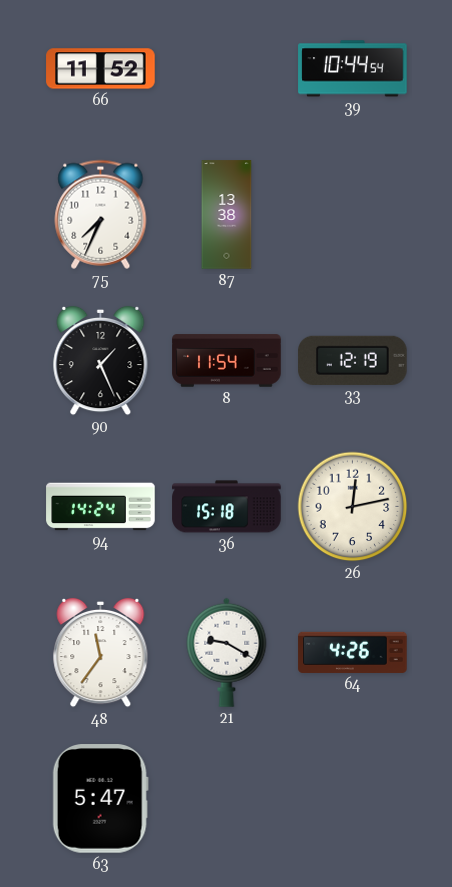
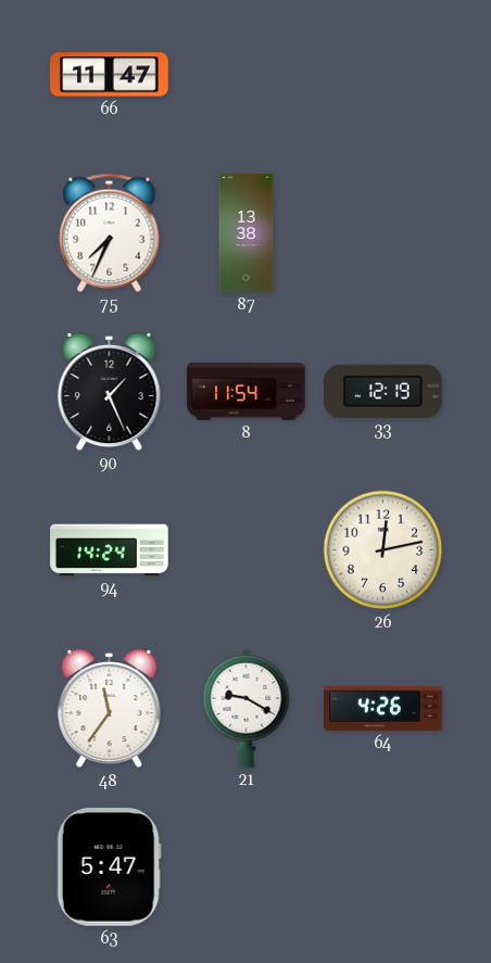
66: 11:52 -> 11:47
39: 10:44 -> none
36: 15:18 -> none
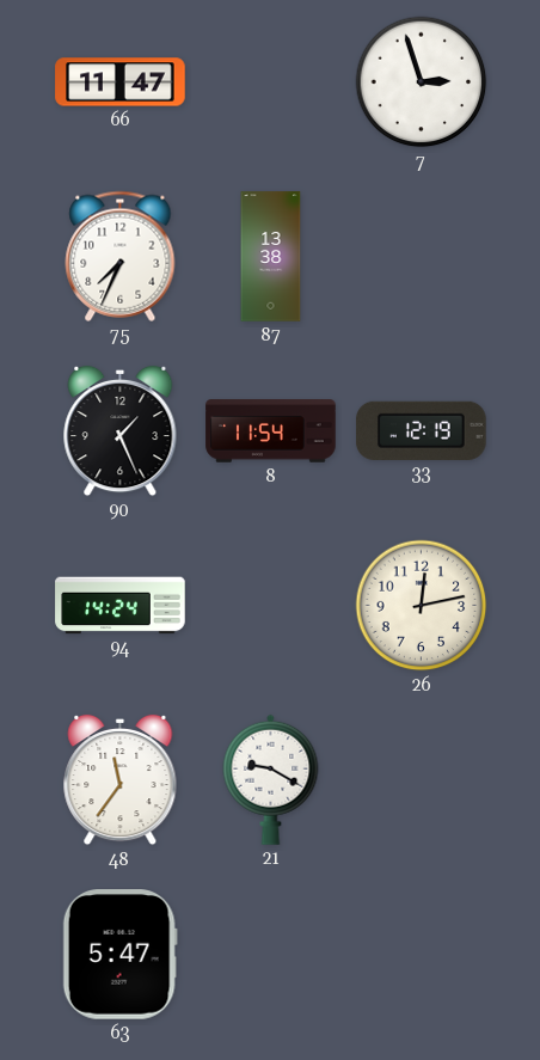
7: none -> 2:57
64: 4:26 -> none
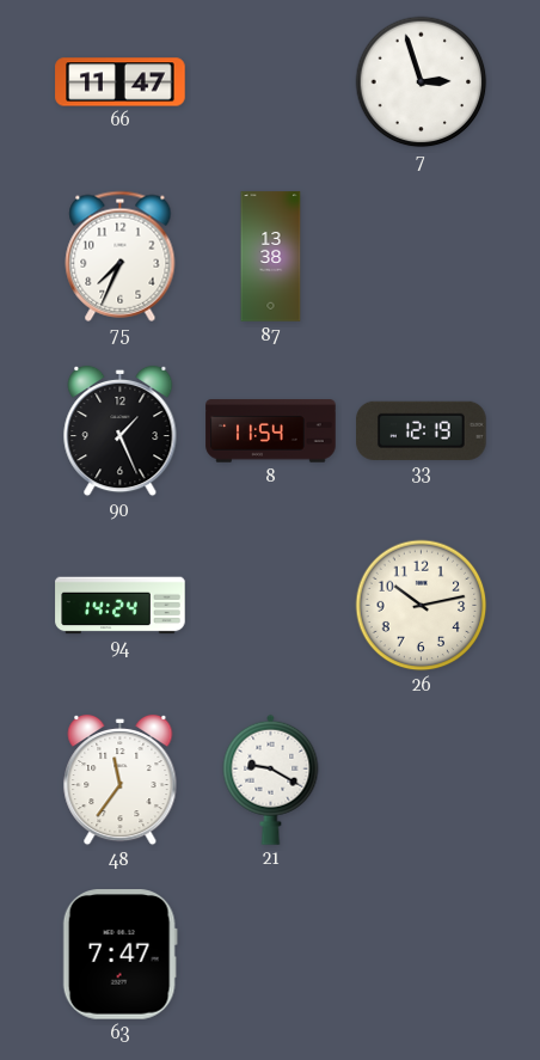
26: 12:13 -> 10:13
63: 5:47 -> 7:47
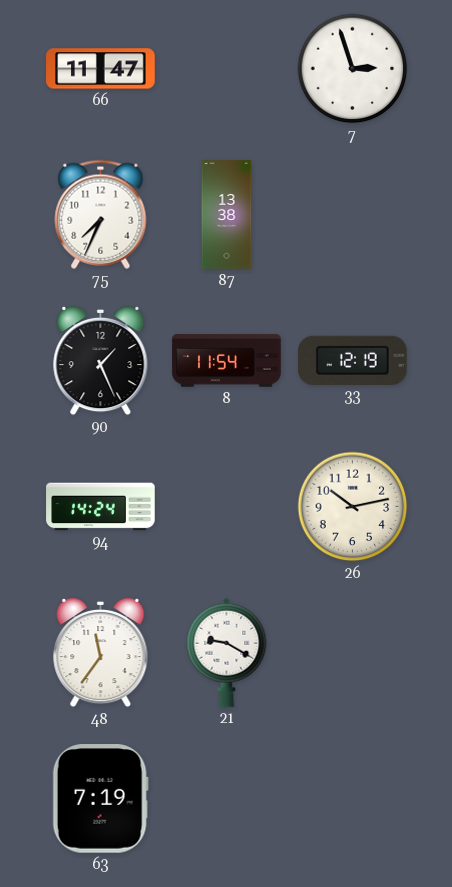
63: 7:47 -> 7:19
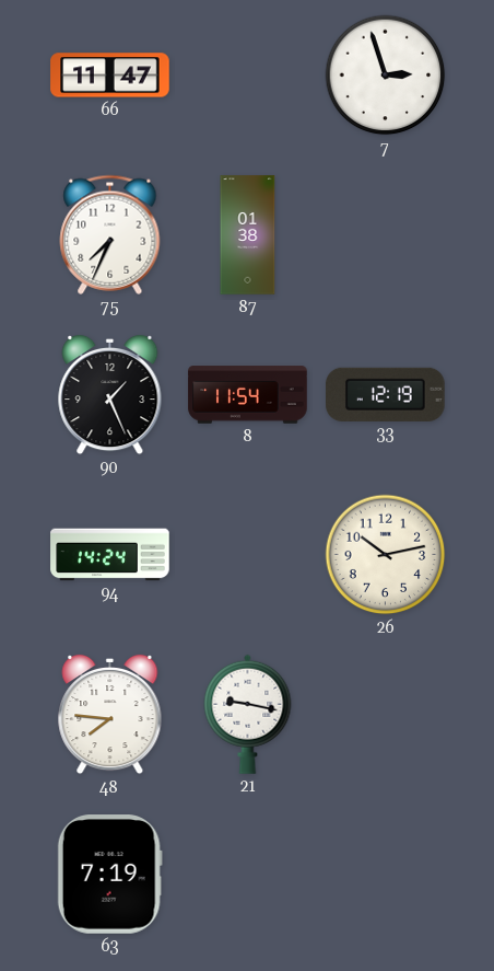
87: 13:38 -> 01:38
48: 11:36 -> 7:46
21: 9:20 -> 9:17
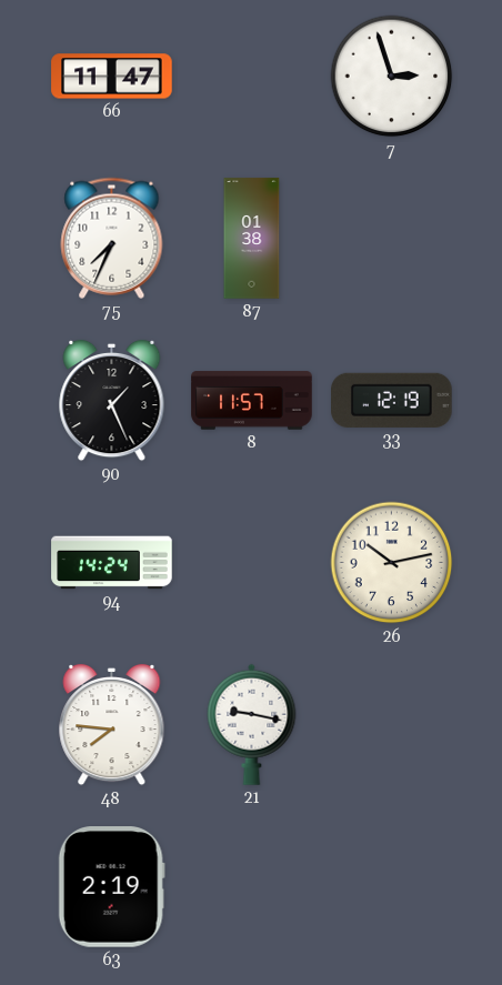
8: 11:54 -> 11:57
63: 7:19 -> 2:19
